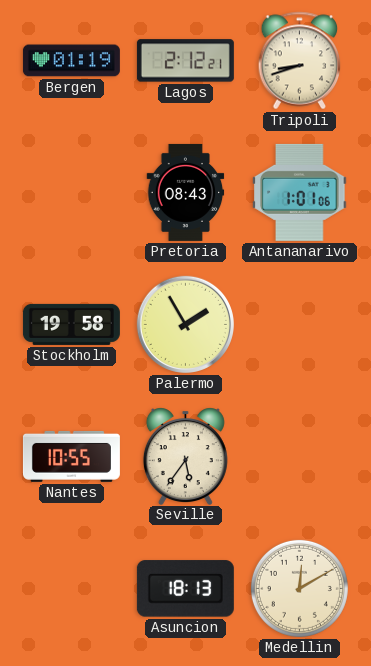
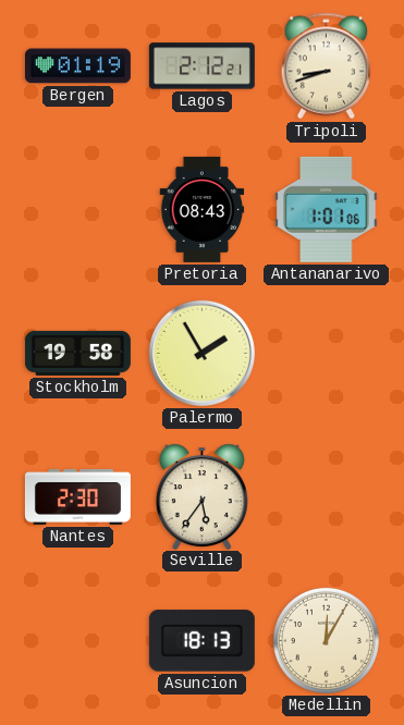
Nantes: 10:55 -> 2:30
Medellin: 12:10 -> 12:05
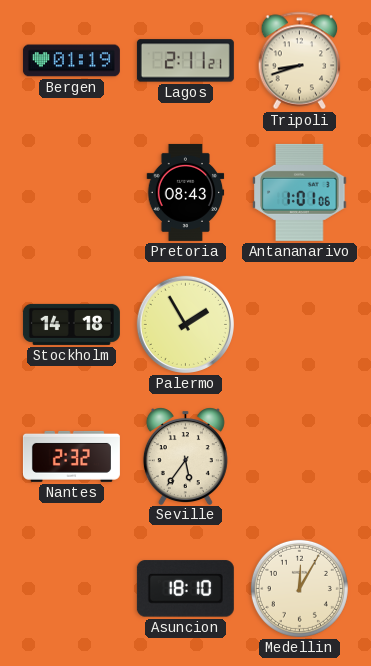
Lagos: 2:12 -> 2:11
Stockholm: 19:58 -> 14:18
Nantes: 2:30 -> 2:32
Asuncion: 18:13 -> 18:10
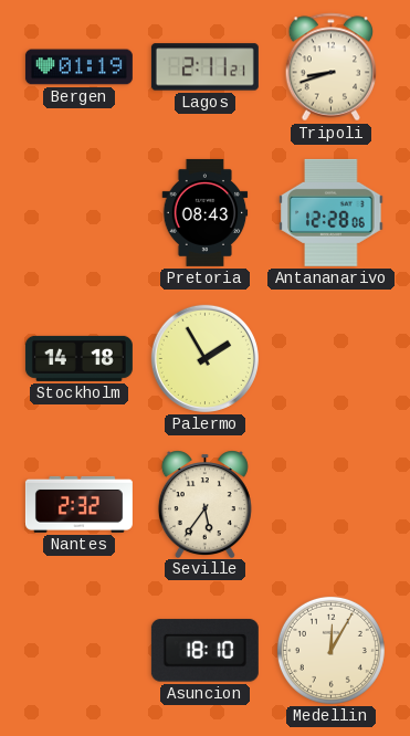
Antananarivo: 1:01 -> 12:28
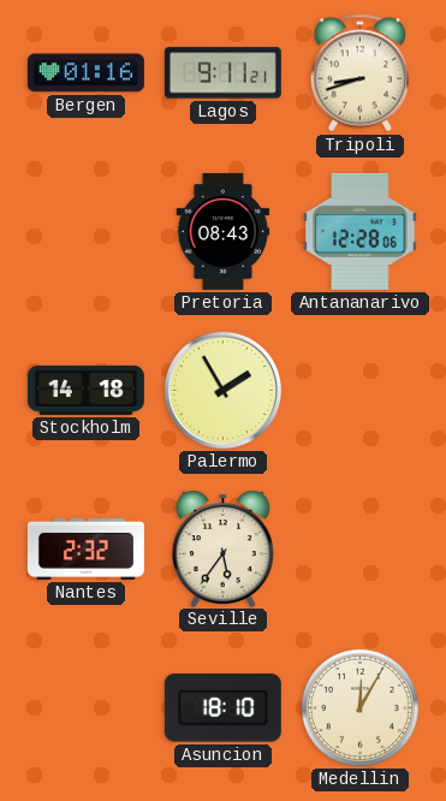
Bergen: 01:19 -> 01:16
Lagos: 2:11 -> 9:11
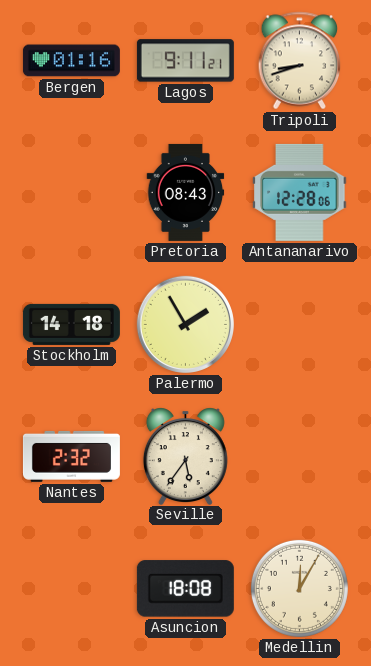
Asuncion: 18:10 -> 18:08
